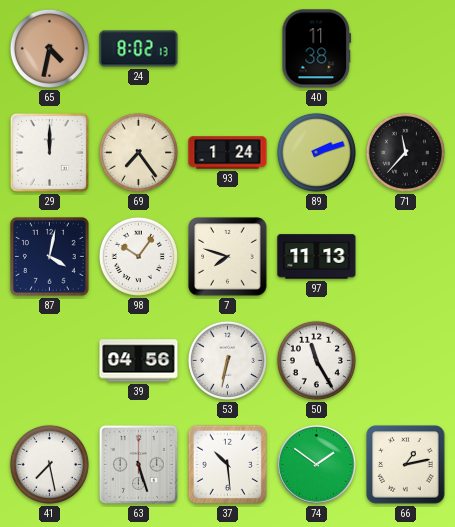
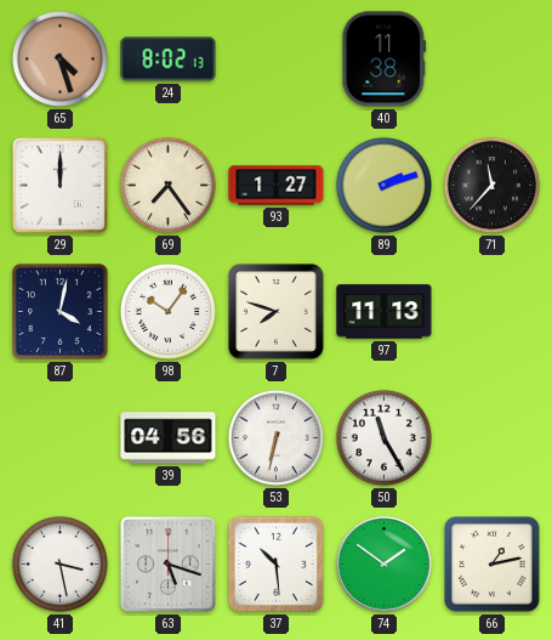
65: 4:32 -> 4:27
93: 1:24 -> 1:27
41: 7:28 -> 3:28
63: 5:27 -> 5:18
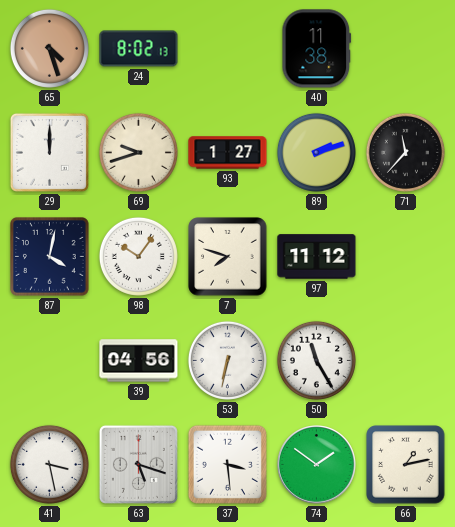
69: 7:24 -> 9:42
97: 11:13 -> 11:12
37: 10:29 -> 3:29
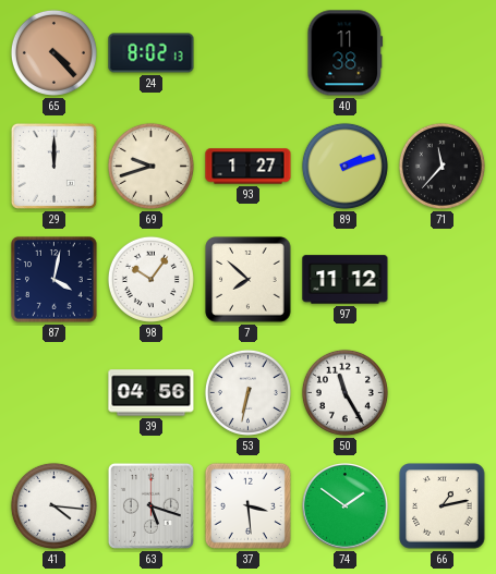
65: 4:27 -> 4:23
7: 7:48 -> 7:52
41: 3:28 -> 4:16
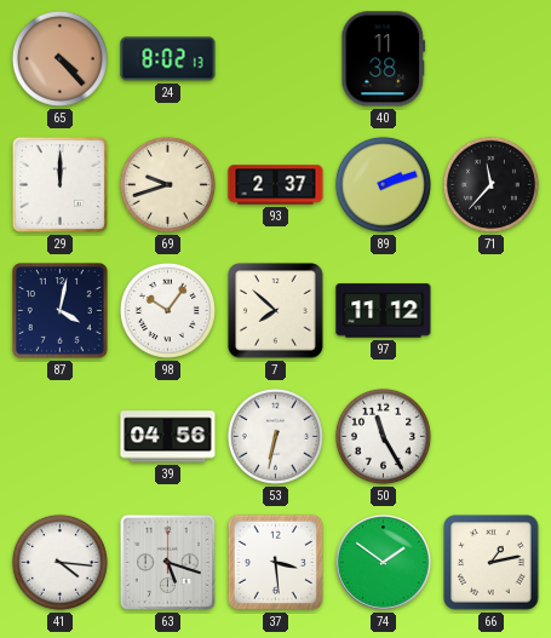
93: 1:27 -> 2:37
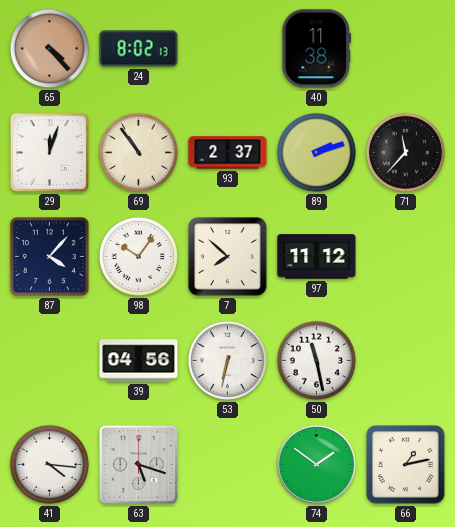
29: 12:00 -> 12:03
69: 9:42 -> 10:54
87: 4:02 -> 4:07
50: 11:25 -> 11:28
37: 3:29 -> none
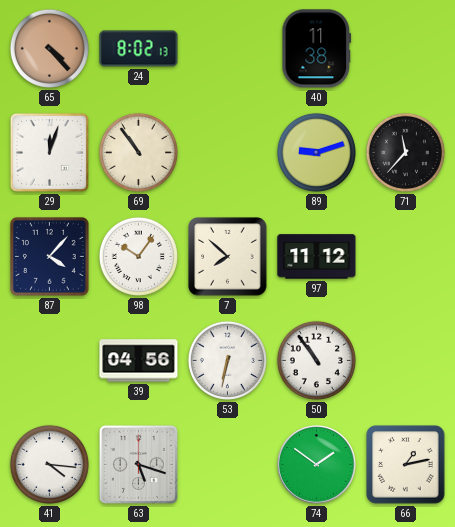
93: 2:37 -> none
89: 2:12 -> 9:12
50: 11:28 -> 10:54
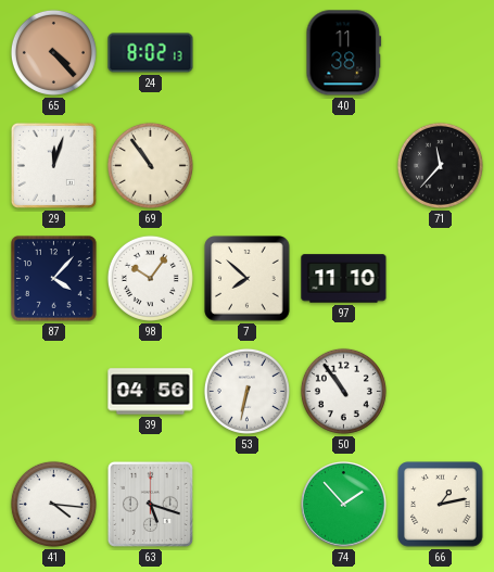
89: 9:12 -> none
97: 11:12 -> 11:10
74: 1:51 -> 1:53
